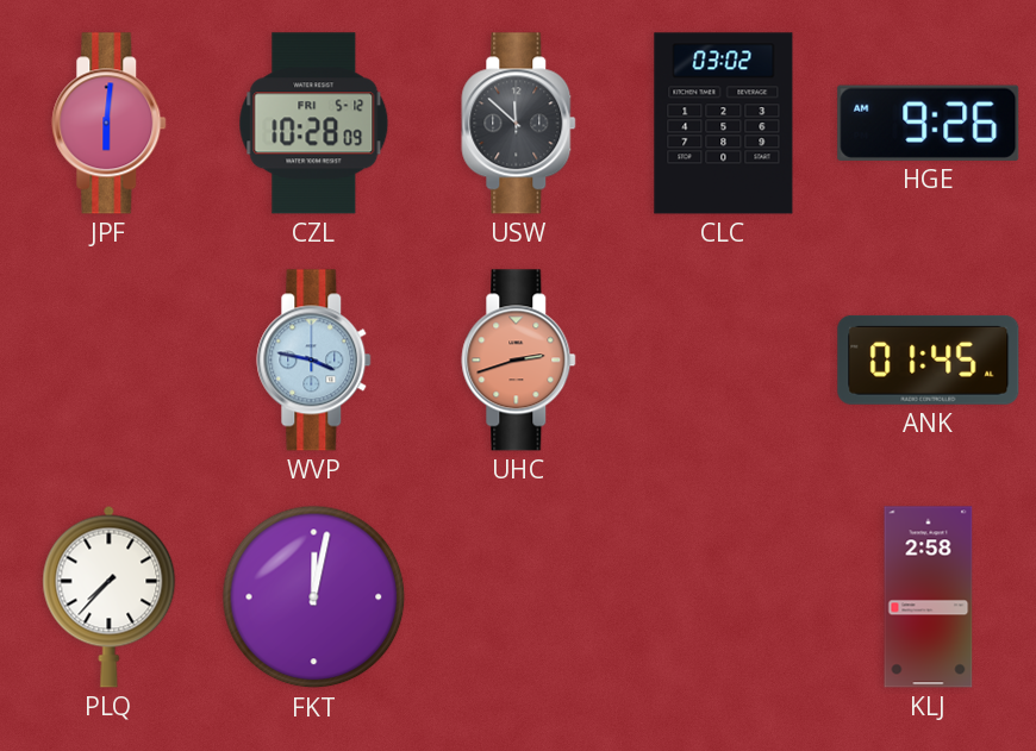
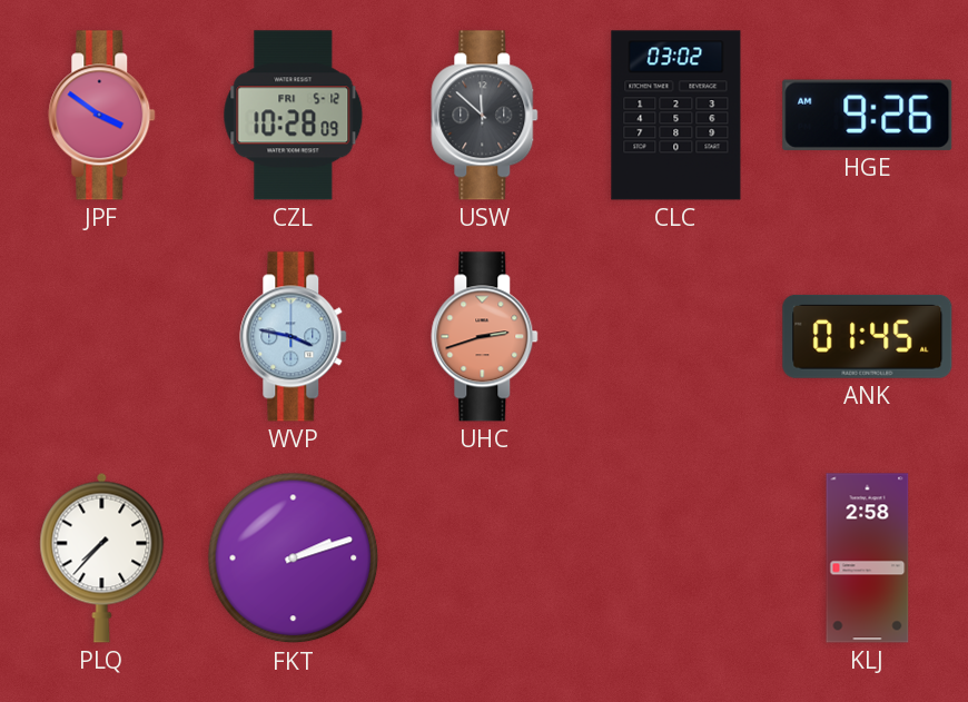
JPF: 6:01 -> 3:51
FKT: 12:02 -> 2:12
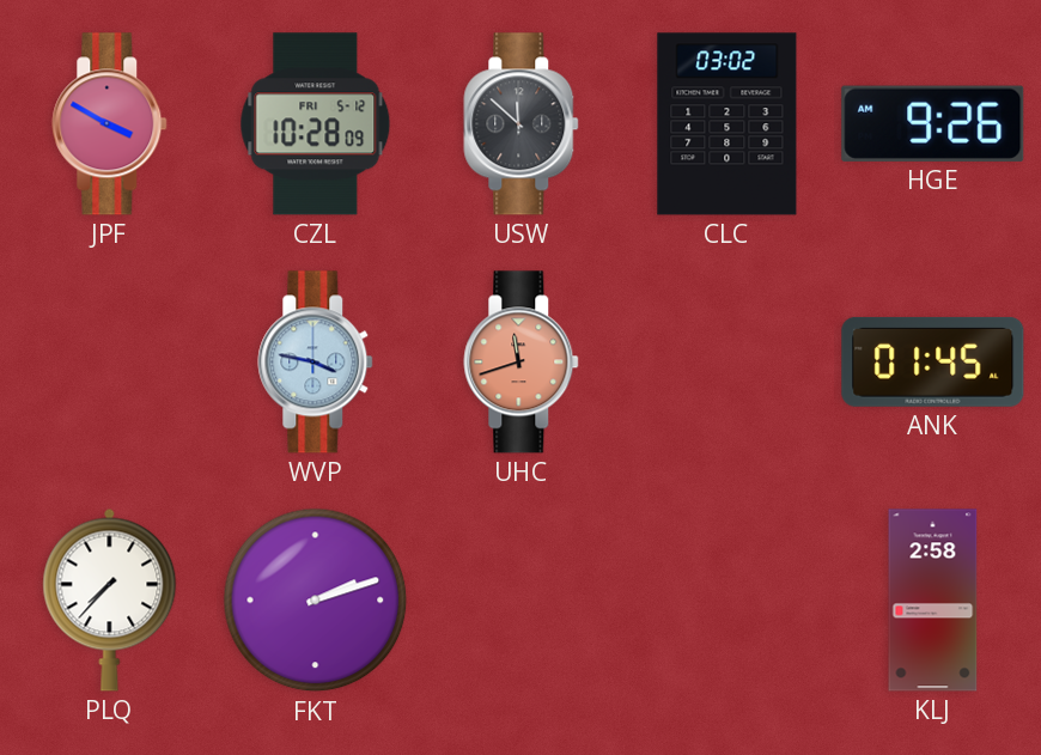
JPF: 3:51 -> 3:50
UHC: 2:42 -> 11:42
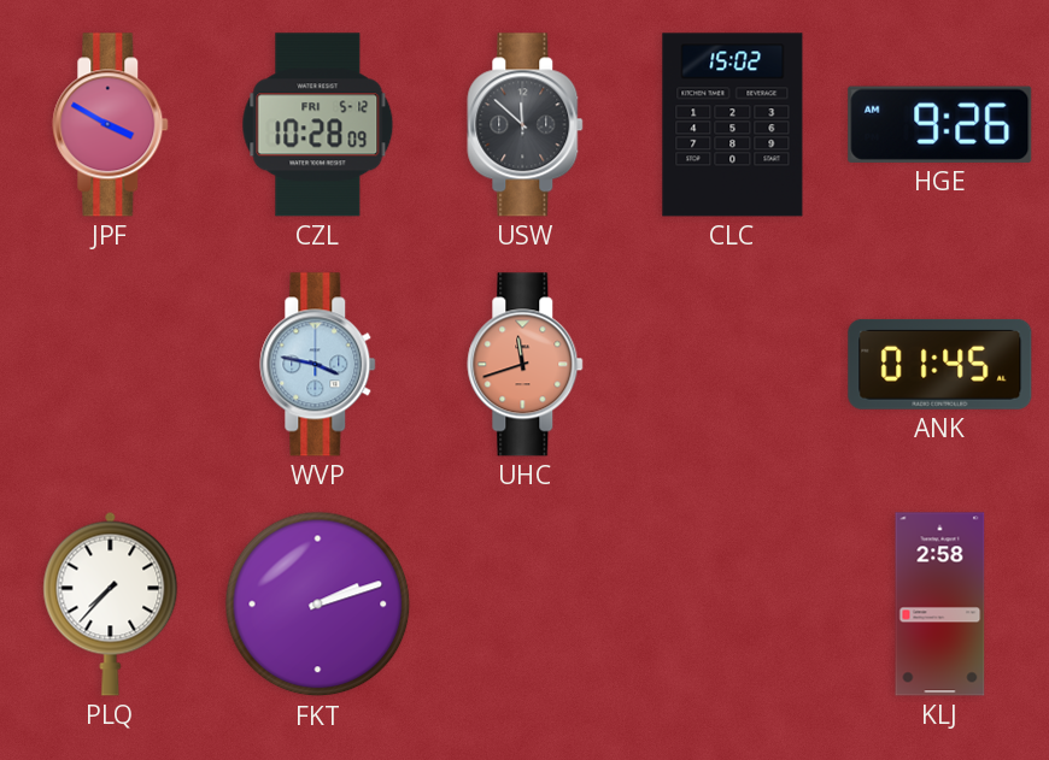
CLC: 03:02 -> 15:02
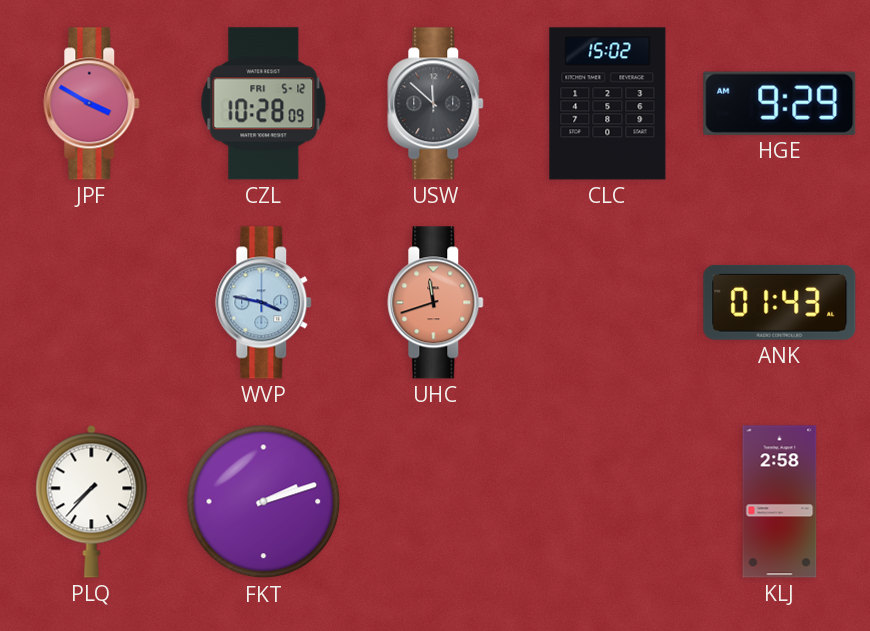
HGE: 9:26 -> 9:29
ANK: 01:45 -> 01:43
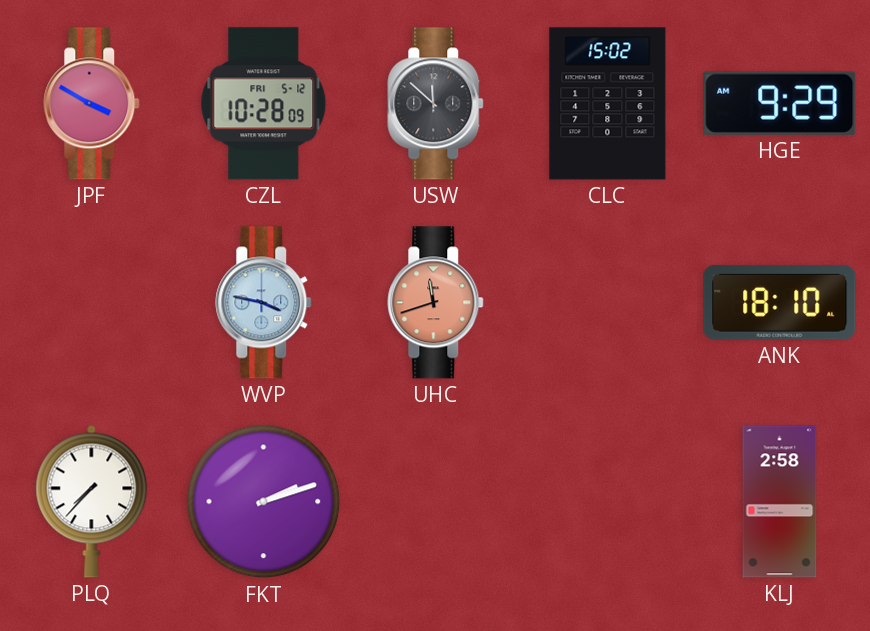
ANK: 01:43 -> 18:10
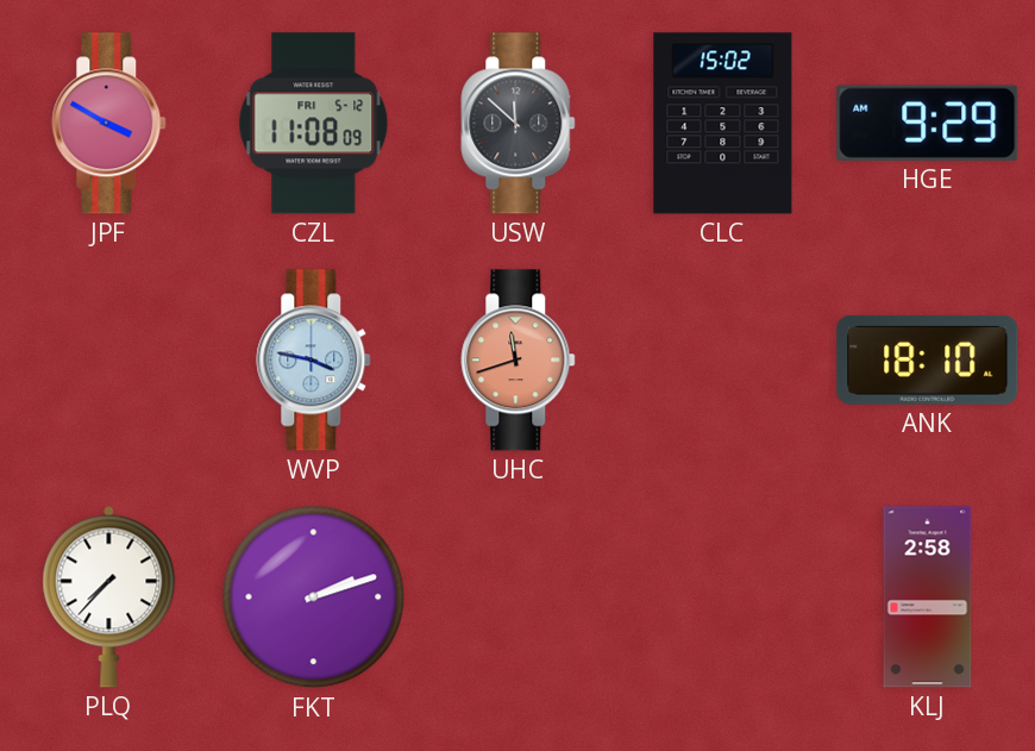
CZL: 10:28 -> 11:08
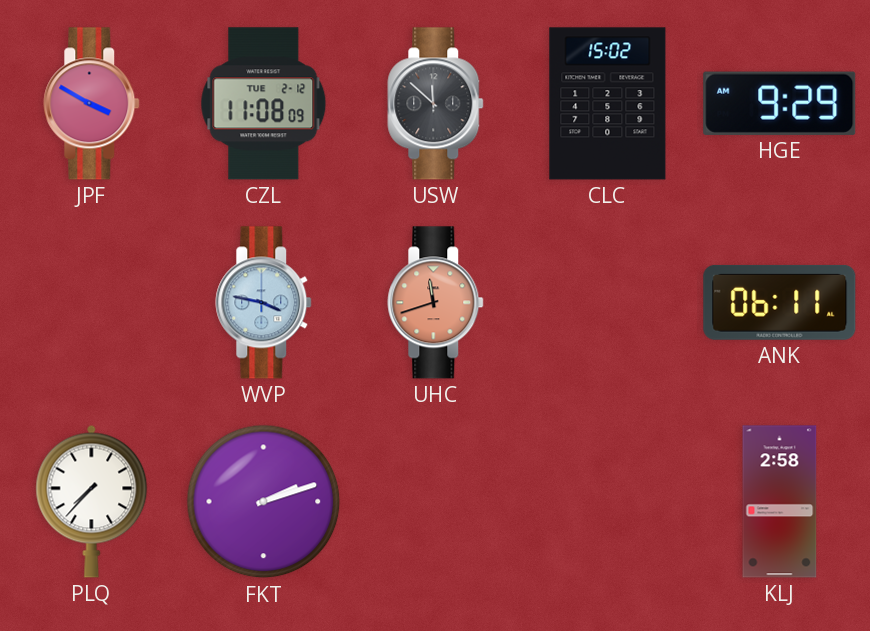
CZL date: FRI 5-12 -> TUE 2-12
ANK: 18:10 -> 06:11
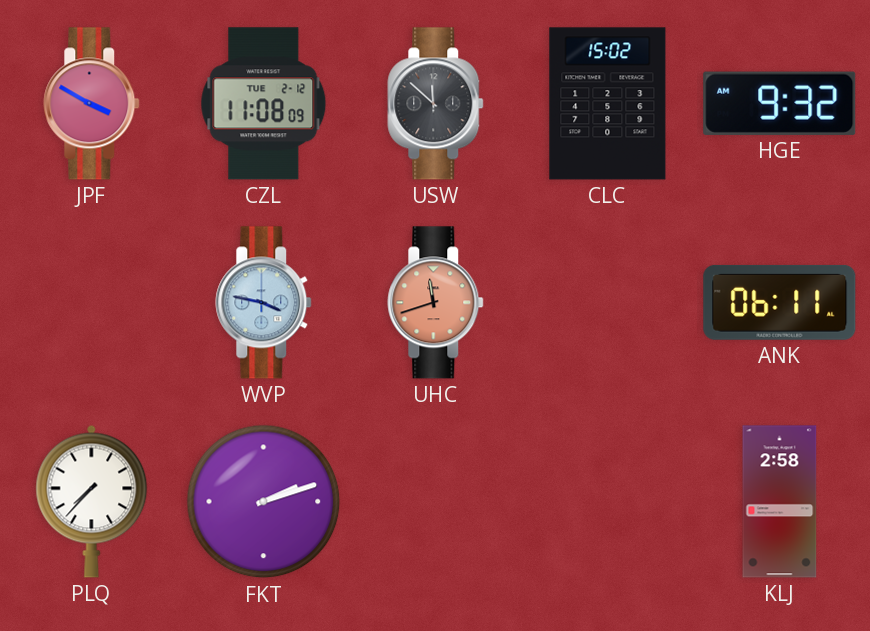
HGE: 9:29 -> 9:32
